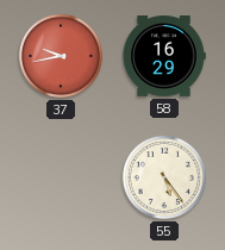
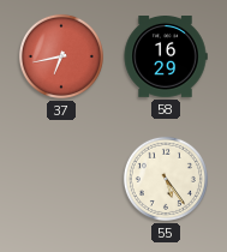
37: 9:43 -> 6:43
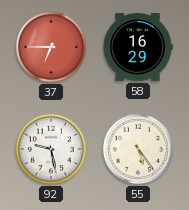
37: 6:43 -> 6:45
92: none -> 9:28
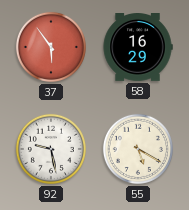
37: 6:45 -> 5:54
55: 5:24 -> 5:20
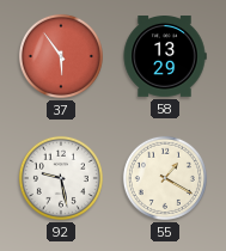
58: 16:29 -> 13:29
55: 5:20 -> 1:20
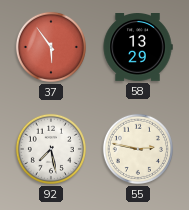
92: 9:28 -> 7:28
55: 1:20 -> 2:47
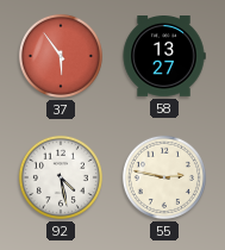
58: 13:29 -> 13:27
92: 7:28 -> 4:28
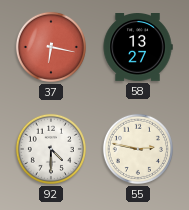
37: 5:54 -> 6:17
92: 4:28 -> 4:30
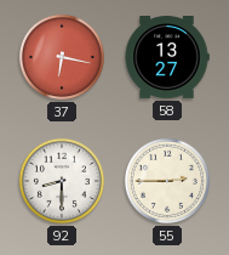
92: 4:30 -> 8:30
55: 2:47 -> 2:45
